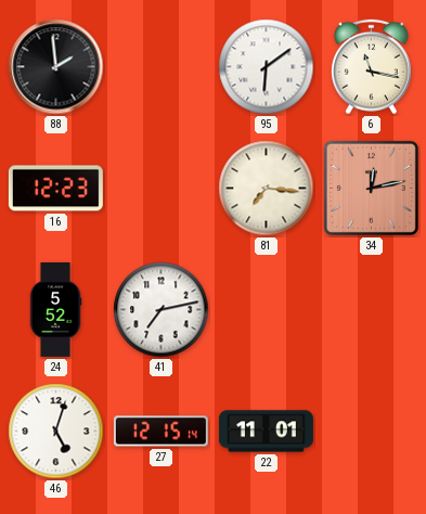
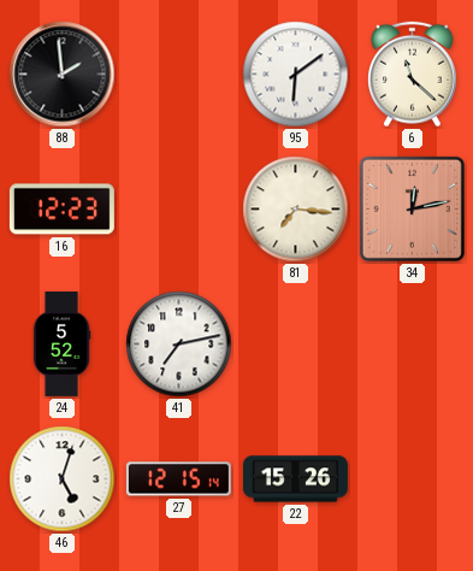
6: 11:17 -> 11:22
22: 11:01 -> 15:26
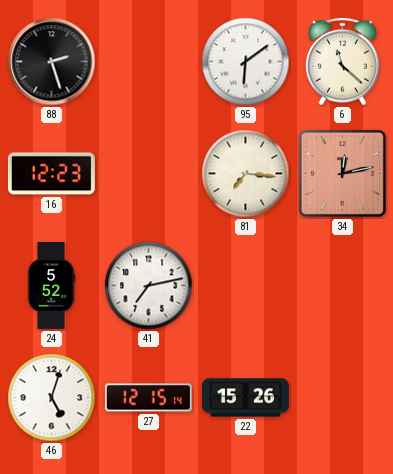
88: 1:59 -> 2:27
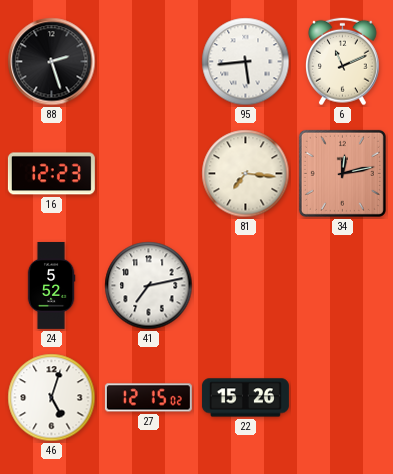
95: 6:09 -> 5:44
6: 11:22 -> 11:11
27: 12:15:14 -> 12:15:02
